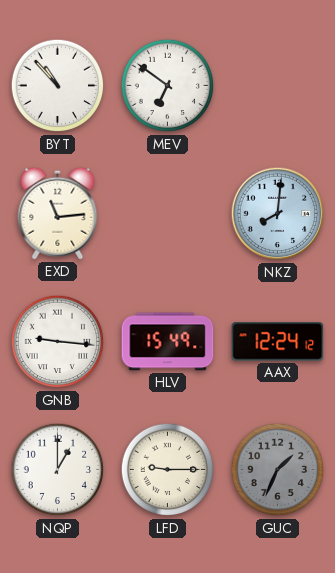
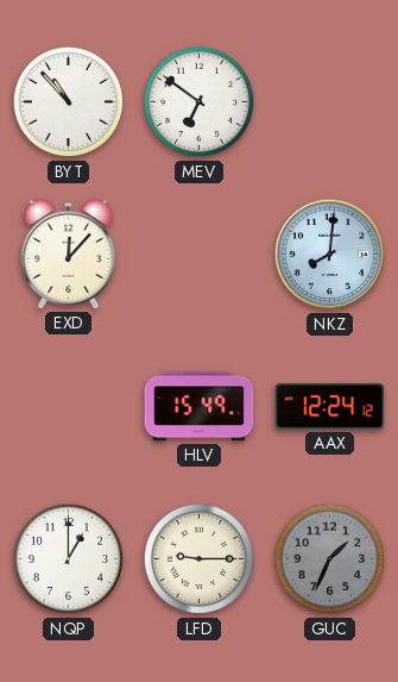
EXD: 11:14 -> 12:07
GNB: 9:16 -> none
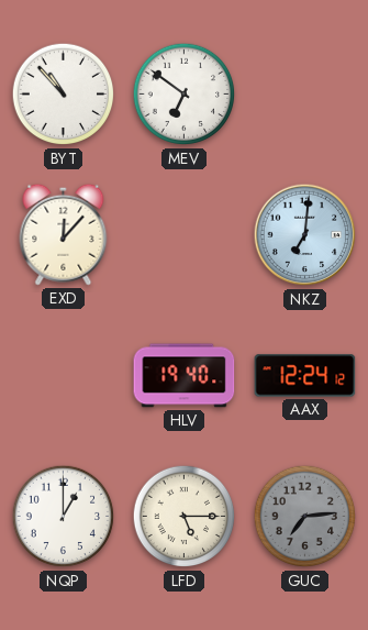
NKZ: 8:01 -> 7:01
HLV: 15:49 -> 19:40
LFD: 9:15 -> 5:15
GUC: 1:34 -> 7:14
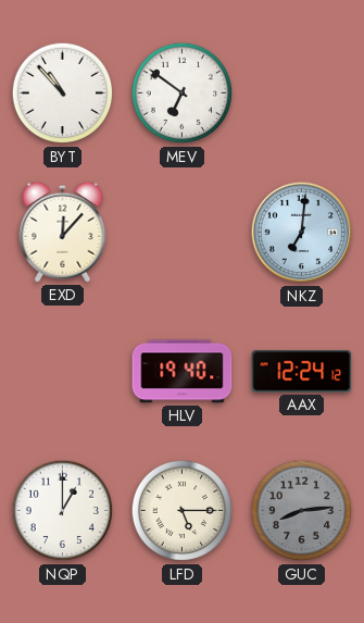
GUC: 7:14 -> 8:14
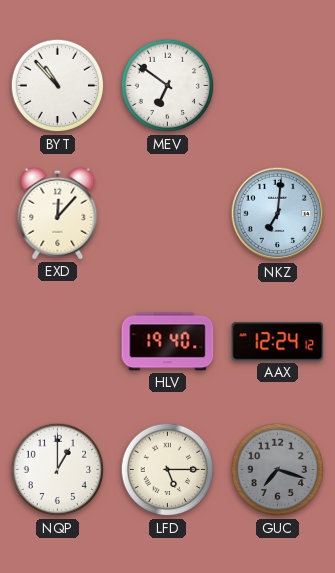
GUC: 8:14 -> 7:18
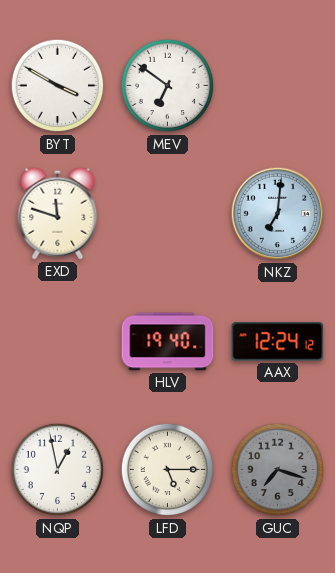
BYT: 10:53 -> 3:50
EXD: 12:07 -> 11:48
NQP: 1:00 -> 12:58
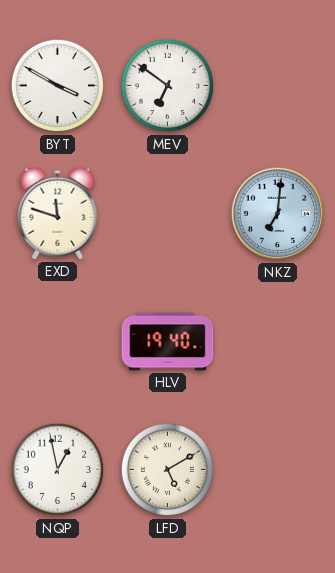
AAX: 12:24 -> none
LFD: 5:15 -> 5:10
GUC: 7:18 -> none
